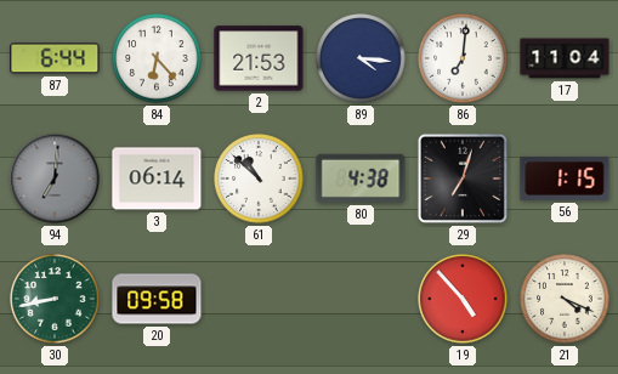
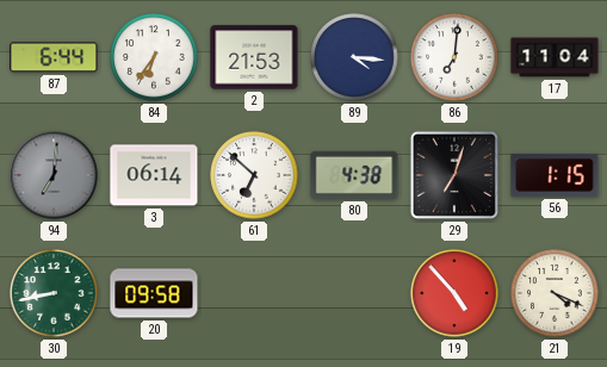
84: 6:23 -> 6:36
61: 10:52 -> 6:52
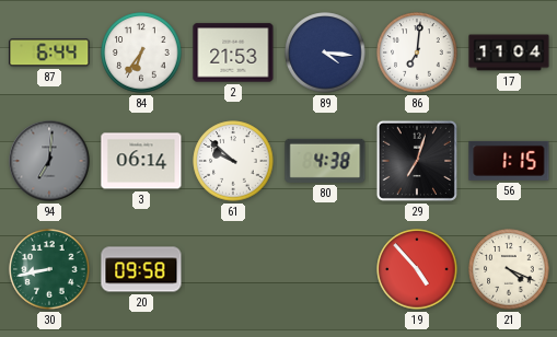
61: 6:52 -> 9:52
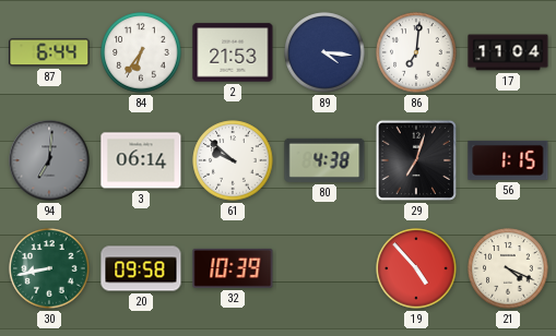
32: none -> 10:39
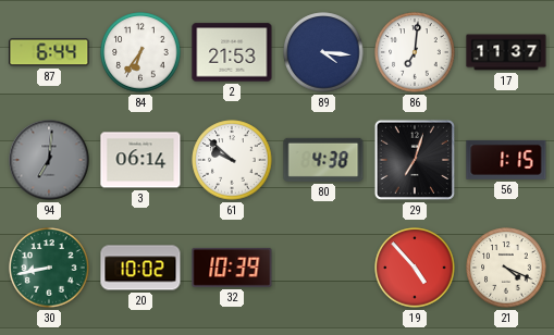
17: 11:04 -> 11:37
20: 09:58 -> 10:02
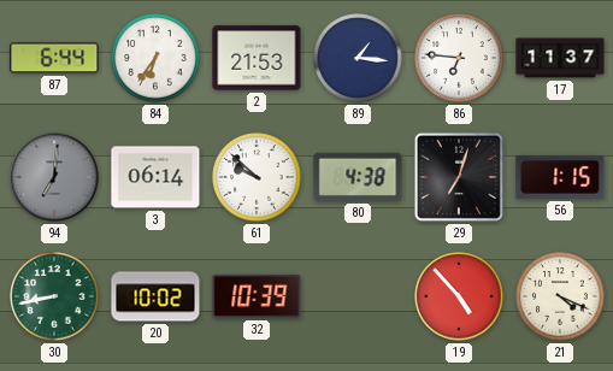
89: 4:16 -> 1:16
86: 7:01 -> 6:46
